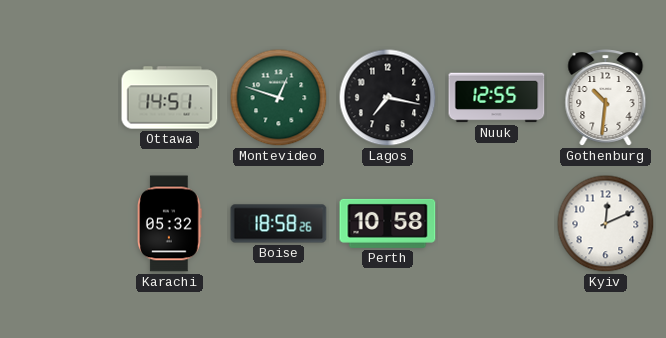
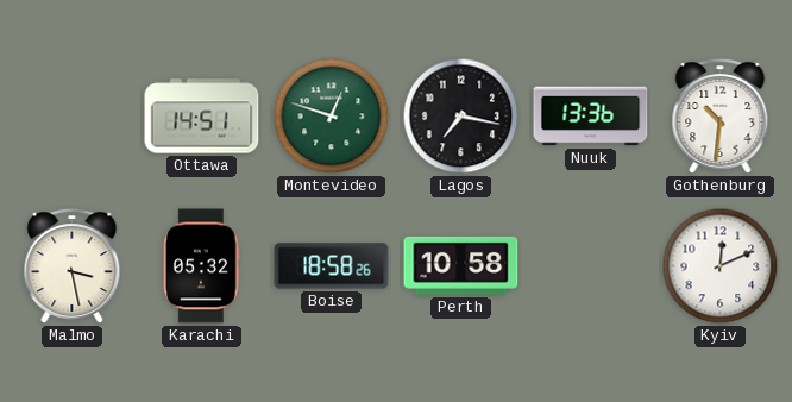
Nuuk: 12:55 -> 13:36
Malmo: none -> 3:28
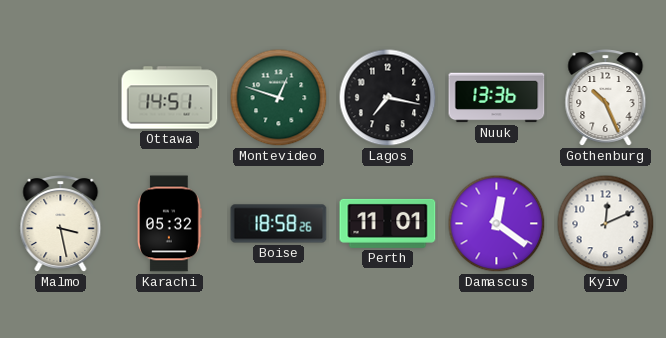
Gothenburg: 10:31 -> 10:26
Perth: 10:58 -> 11:01
Damascus: none -> 12:21
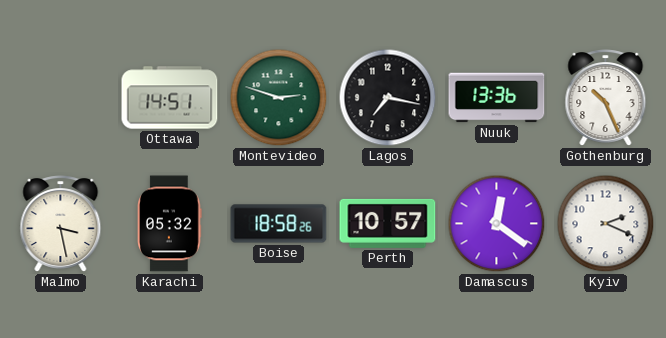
Montevideo: 12:48 -> 2:48
Perth: 11:01 -> 10:57
Kyiv: 12:11 -> 2:19
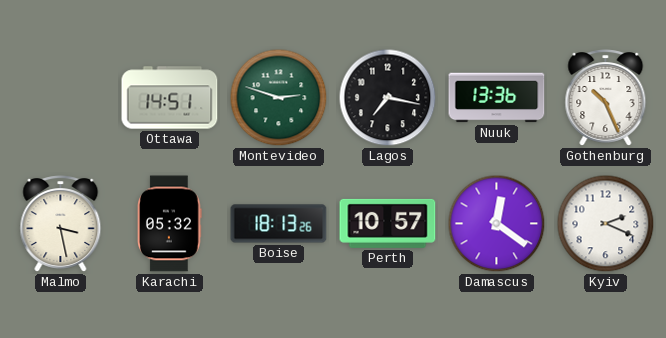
Boise: 18:58 -> 18:13
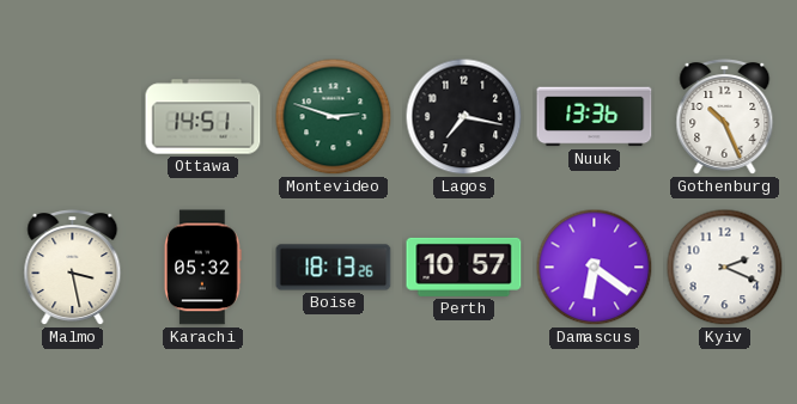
Damascus: 12:21 -> 6:21
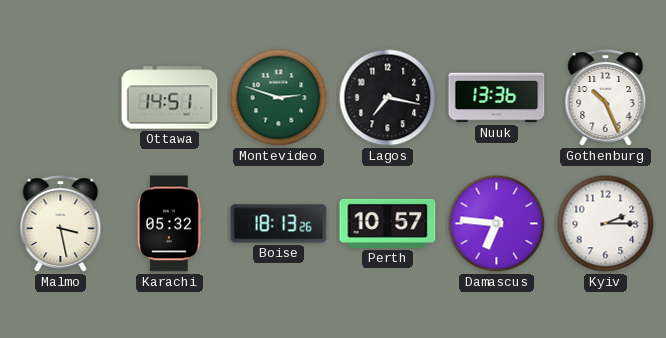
Damascus: 6:21 -> 6:46
Kyiv: 2:19 -> 2:15
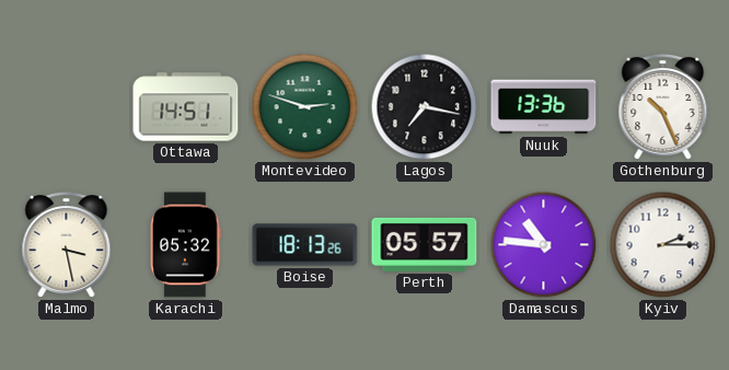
Perth: 10:57 -> 05:57
Damascus: 6:46 -> 10:46
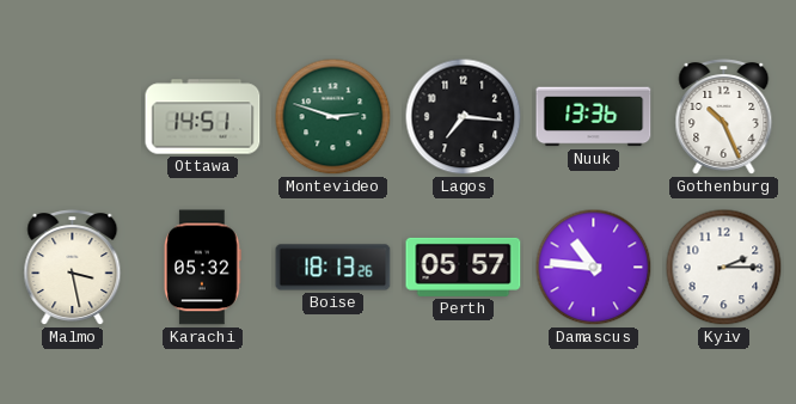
Lagos: 7:17 -> 7:16
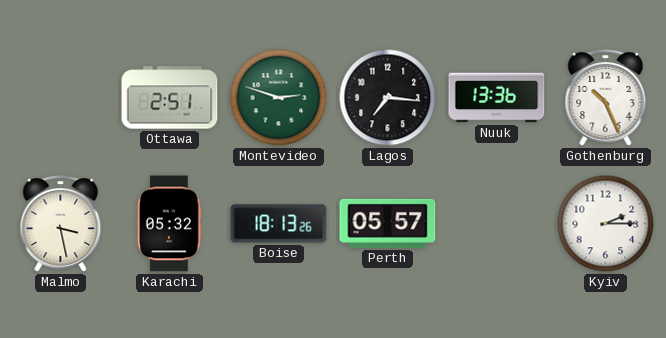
Ottawa: 14:51 -> 2:51
Damascus: 10:46 -> none
